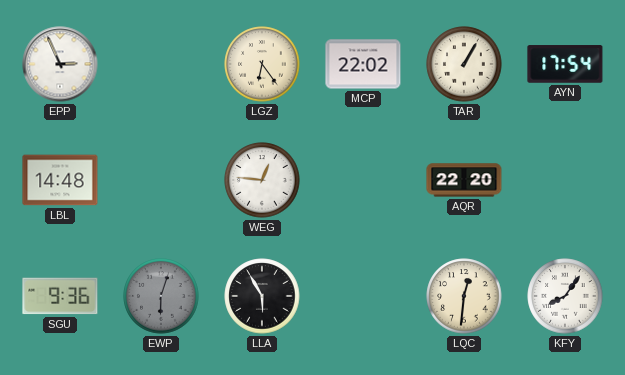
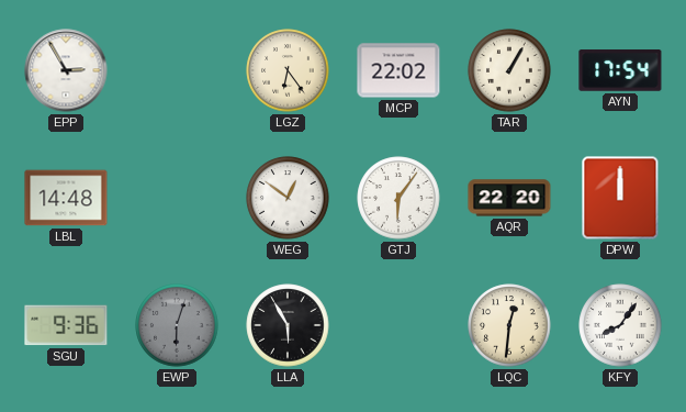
EPP: 2:56 -> 2:55
WEG: 12:46 -> 12:51
GTJ: none -> 6:06
DPW: none -> 12:00
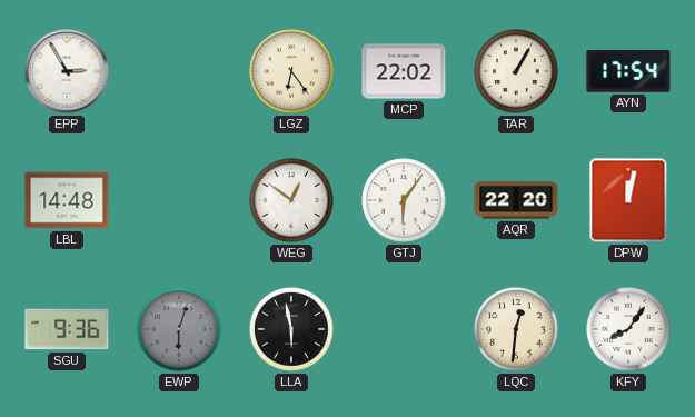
DPW: 12:00 -> 12:02
LLA: 5:55 -> 5:58
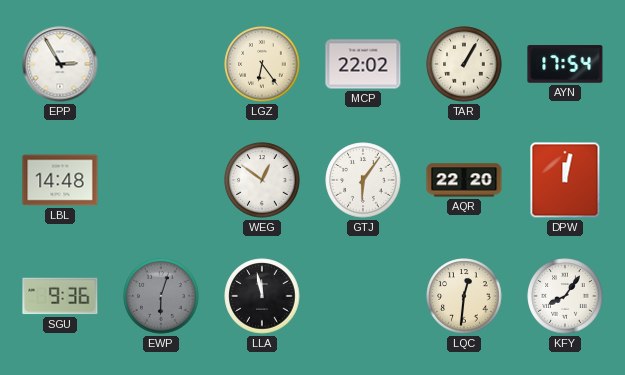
LLA: 5:58 -> 11:58
